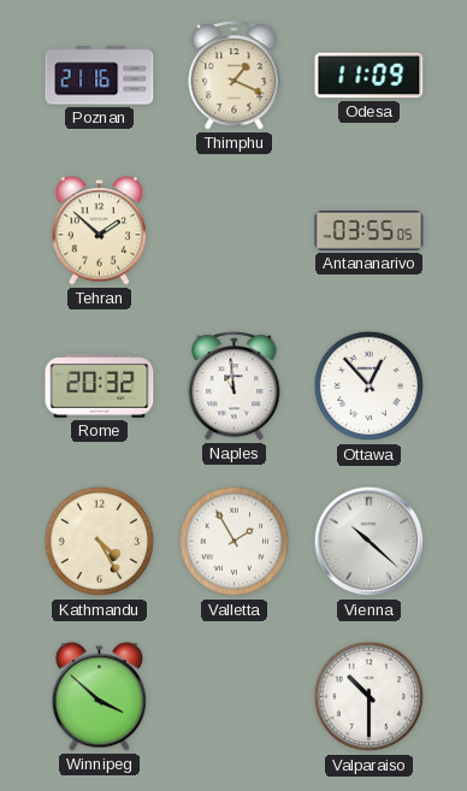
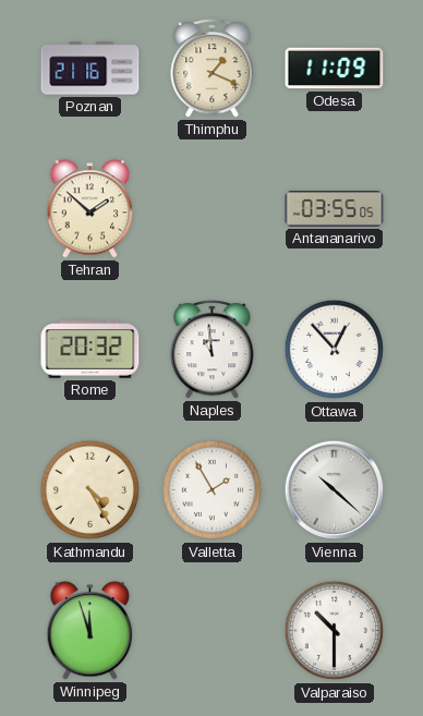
Winnipeg: 3:52 -> 11:57
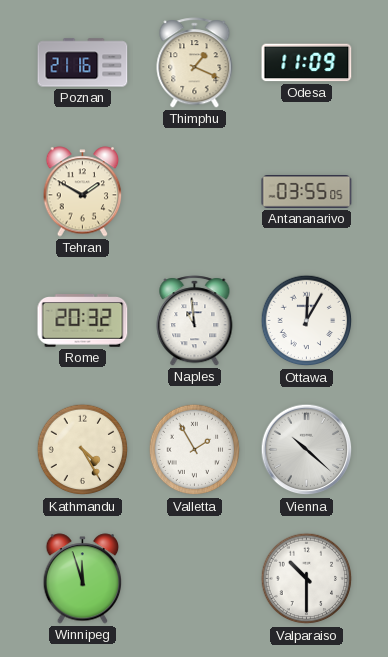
Tehran: 1:52 -> 1:50
Ottawa: 12:53 -> 12:05
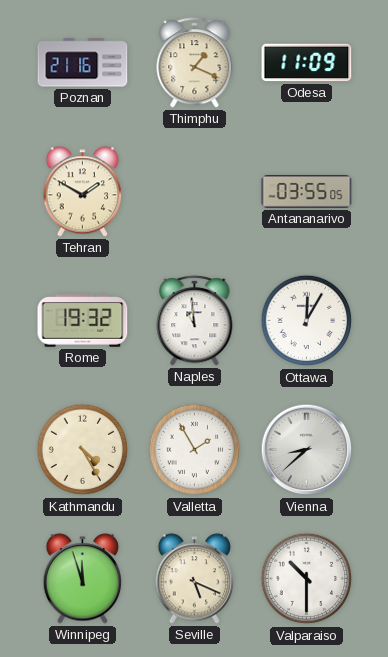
Rome: 20:32 -> 19:32
Vienna: 10:22 -> 8:38
Seville: none -> 5:19
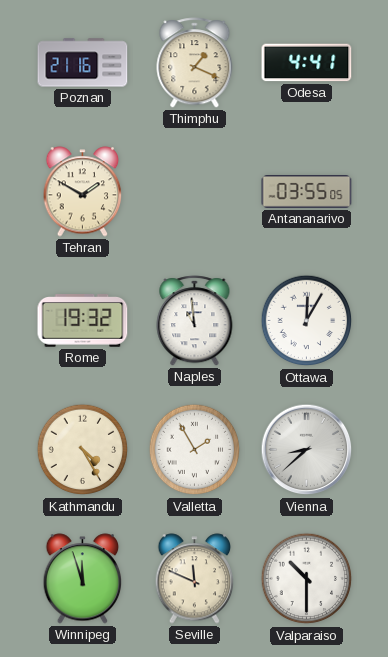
Odesa: 11:09 -> 4:41
Seville: 5:19 -> 11:49
